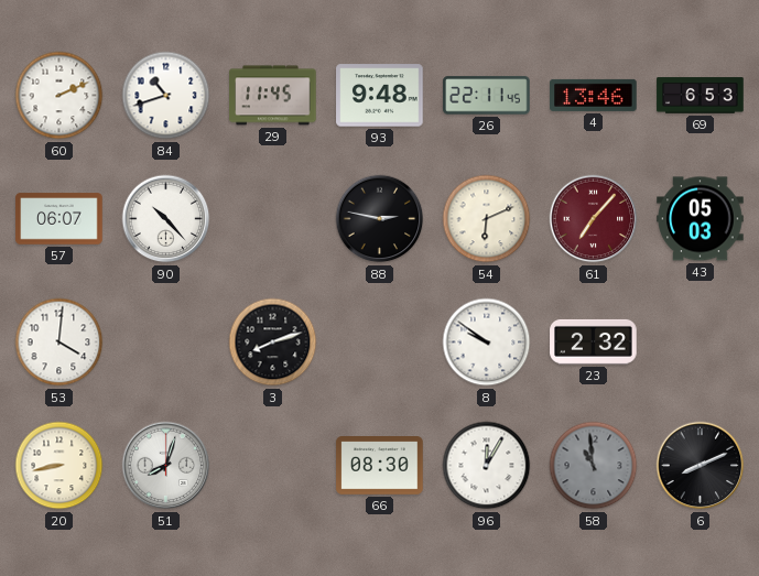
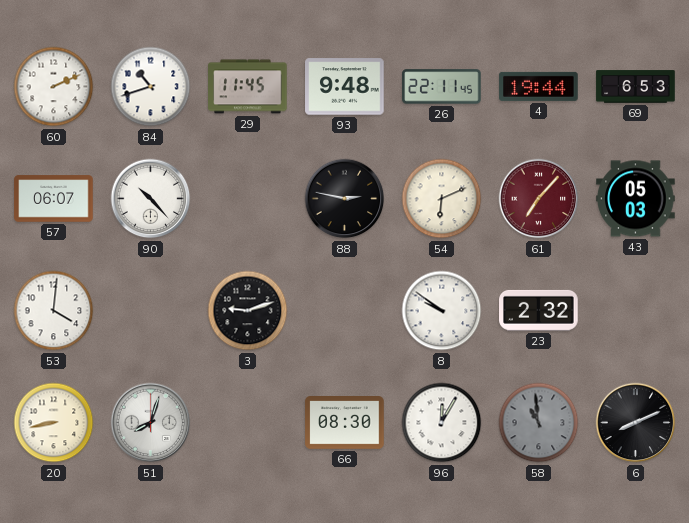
4: 13:46 -> 19:44
3: 8:12 -> 9:12
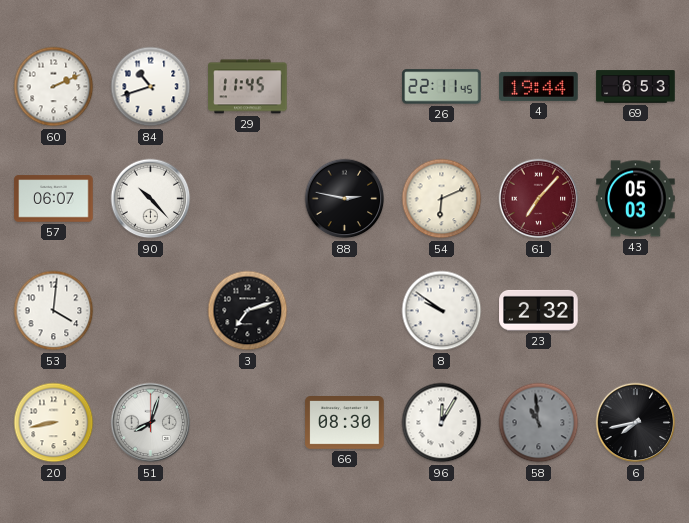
93: 9:48 -> none
3: 9:12 -> 7:12
6: 8:11 -> 7:43
